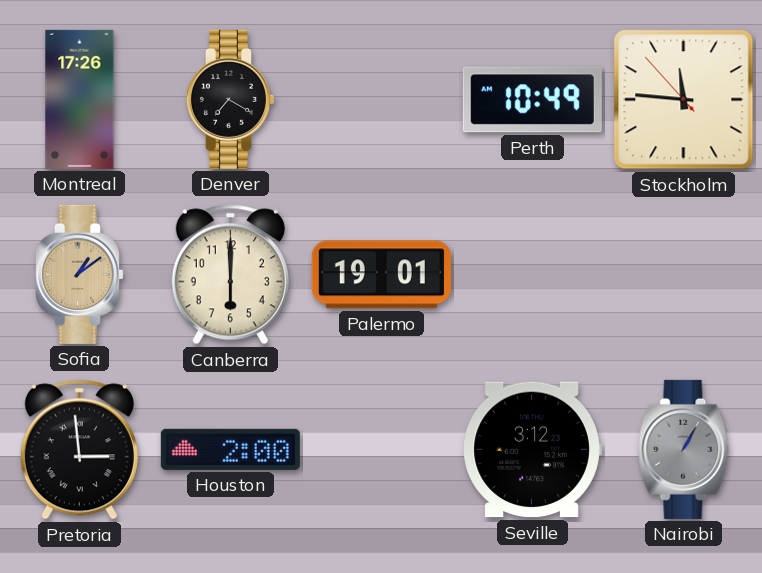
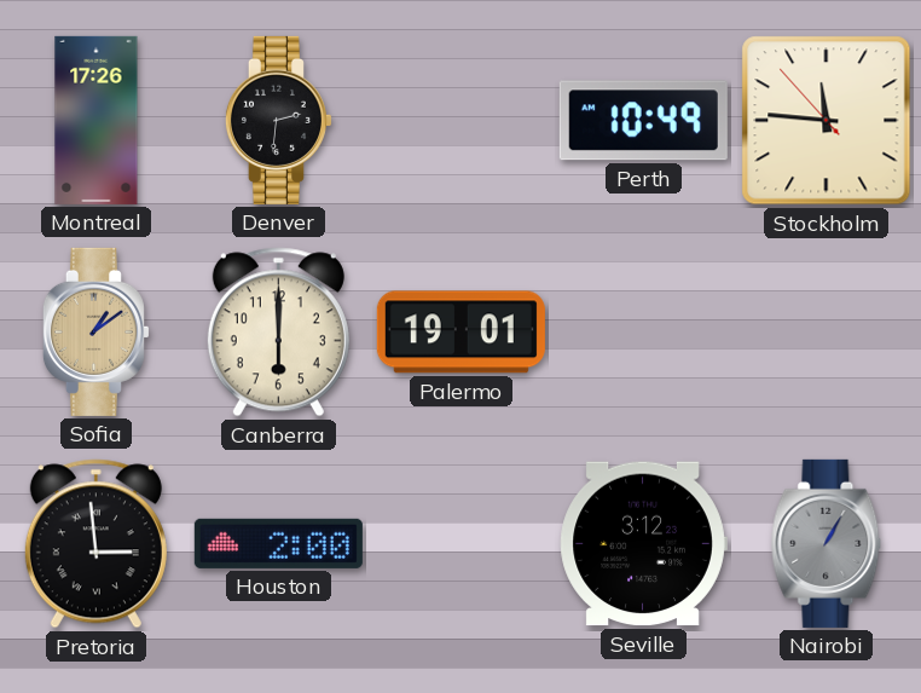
Denver: 7:20 -> 2:31
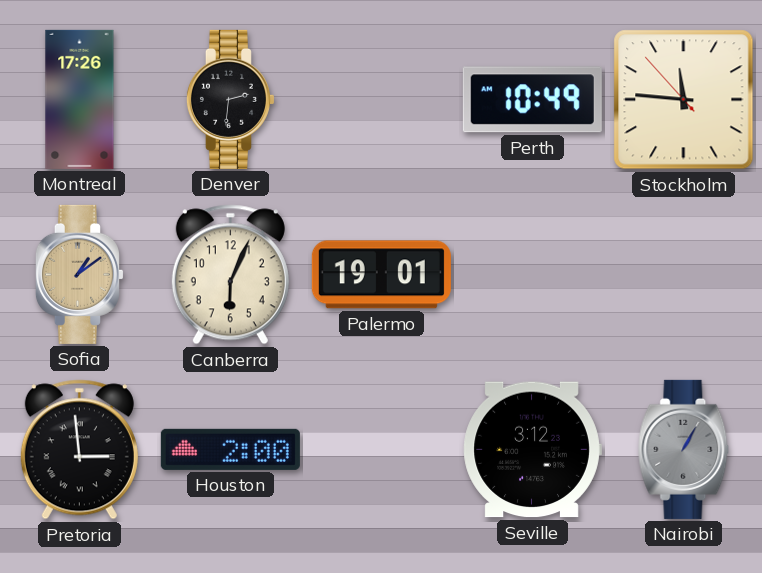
Canberra: 6:00 -> 6:04
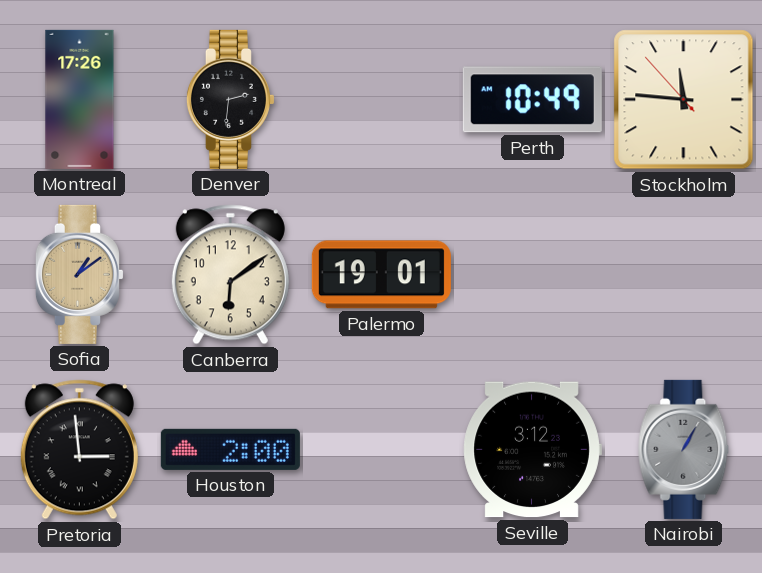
Canberra: 6:04 -> 6:09
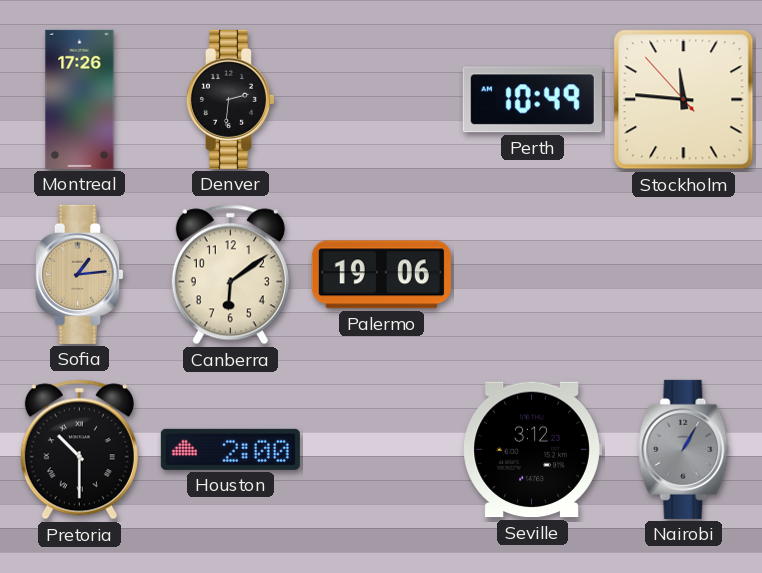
Sofia: 1:09 -> 1:14
Palermo: 19:01 -> 19:06
Pretoria: 2:59 -> 10:30
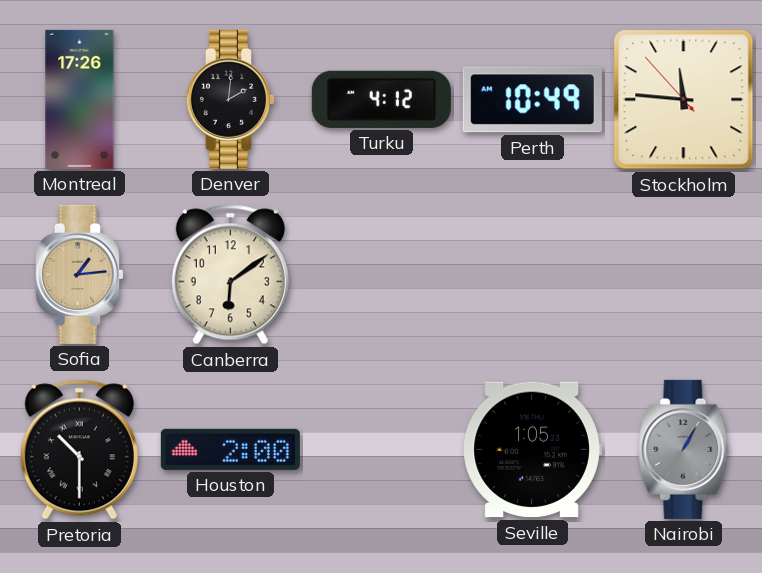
Denver: 2:31 -> 2:01
Turku: none -> 4:12
Palermo: 19:06 -> none
Seville: 3:12 -> 1:05
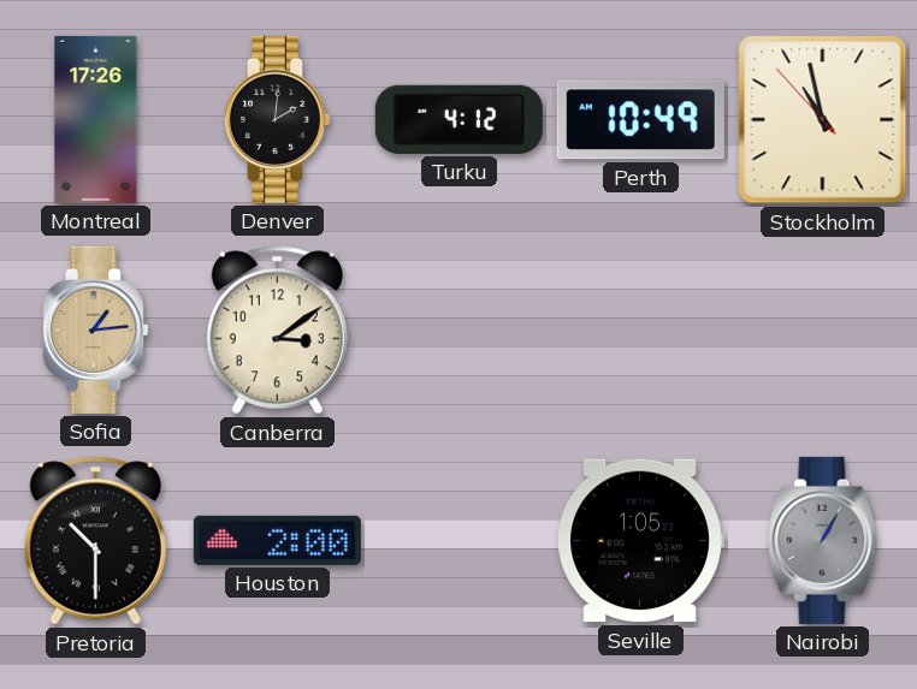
Stockholm: 11:45 -> 10:57
Canberra: 6:09 -> 3:09
